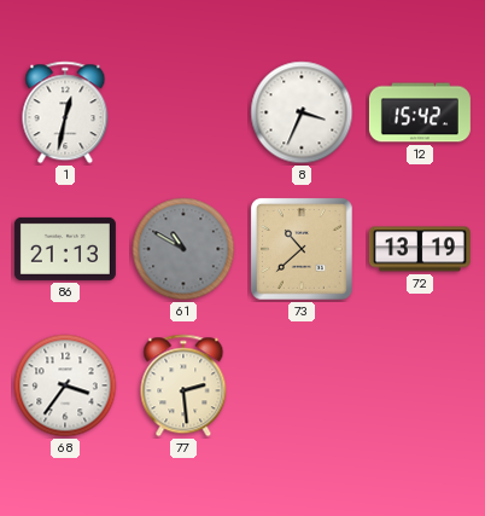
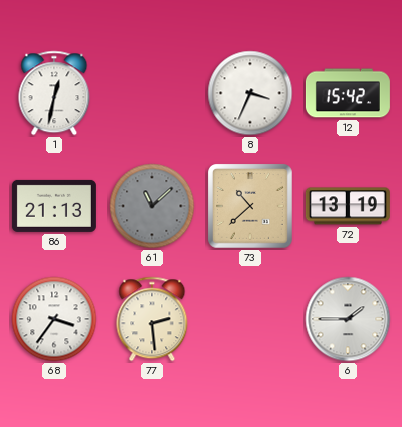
61: 10:50 -> 11:08
6: none -> 1:45
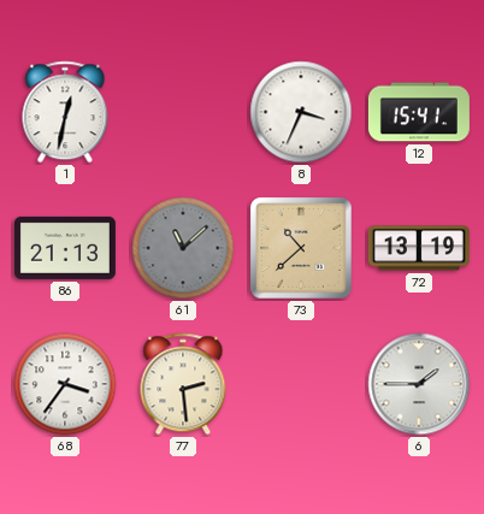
12: 15:42 -> 15:41
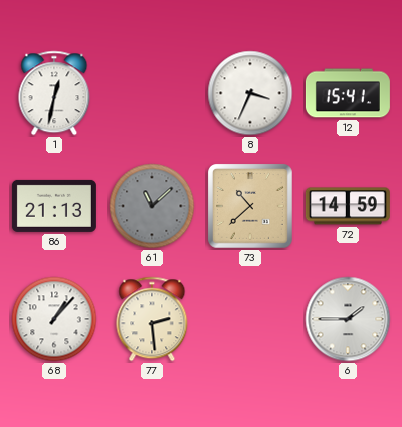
72: 13:19 -> 14:59
68: 3:36 -> 1:07
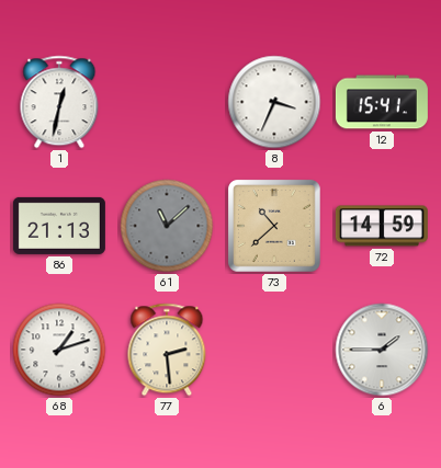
68: 1:07 -> 1:12
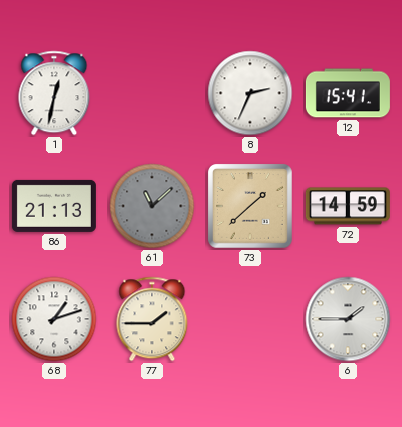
8: 3:34 -> 2:34
73: 10:38 -> 1:38
77: 2:29 -> 1:45
